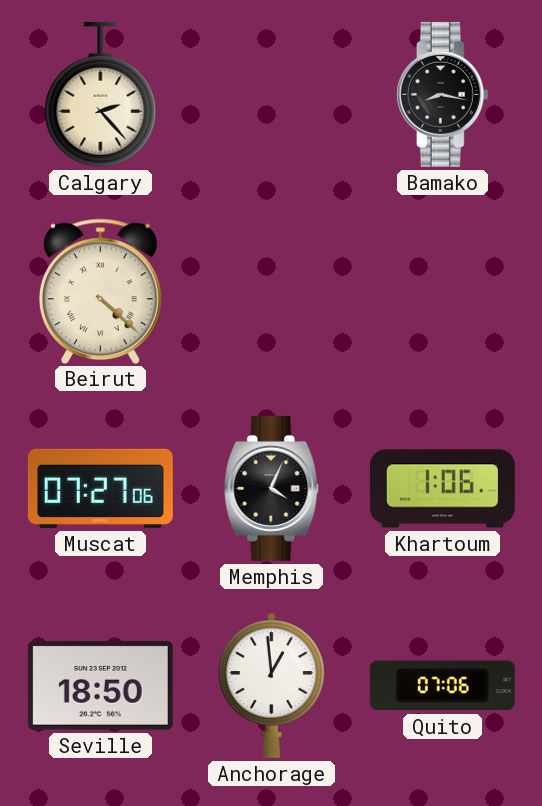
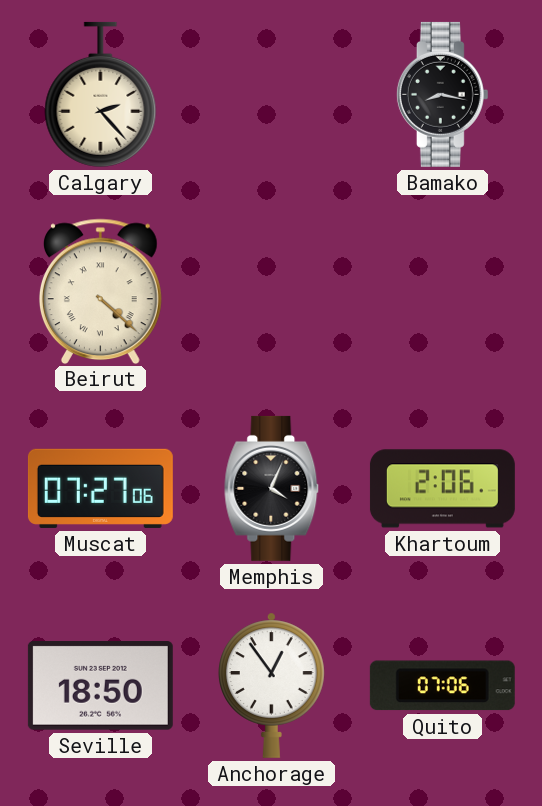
Khartoum: 1:06 -> 2:06
Anchorage: 12:59 -> 12:54
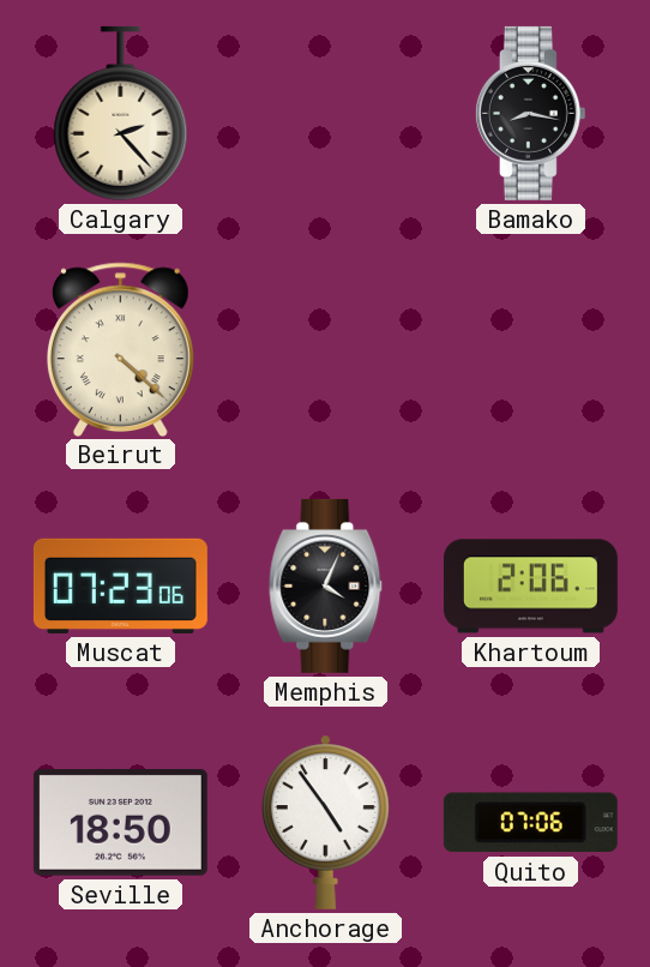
Muscat: 07:27 -> 07:23
Anchorage: 12:54 -> 4:54
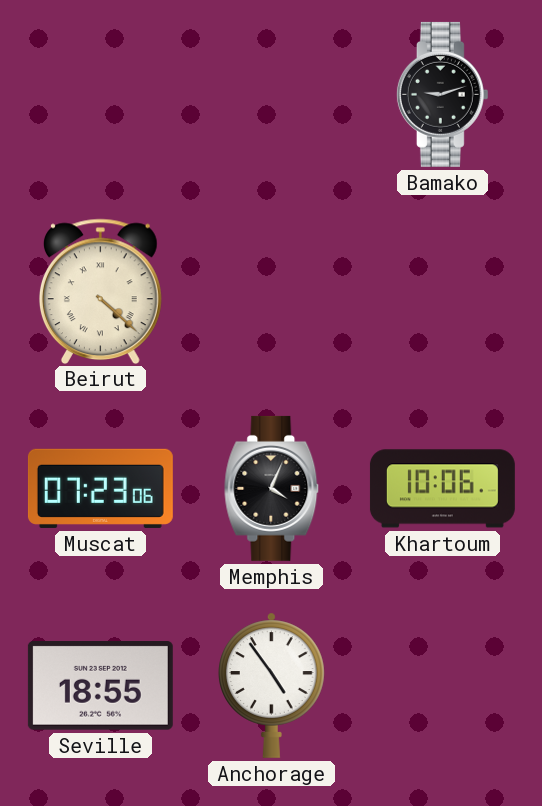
Calgary: 2:23 -> none
Bamako: 8:17 -> 9:12
Khartoum: 2:06 -> 10:06
Seville: 18:50 -> 18:55
Quito: 07:06 -> none
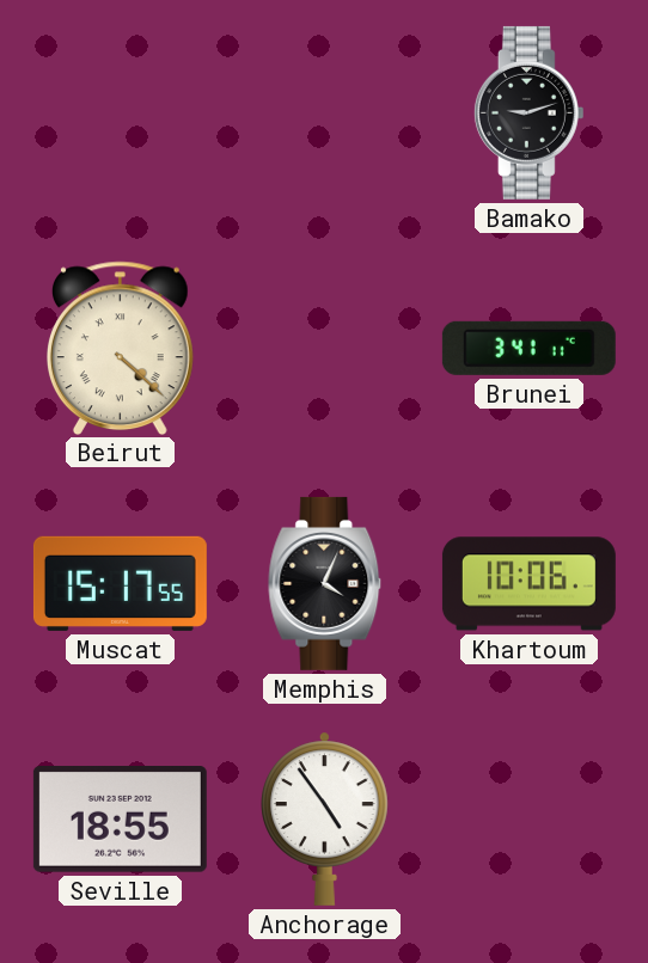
Brunei: none -> 3:41
Muscat: 07:23 -> 15:17
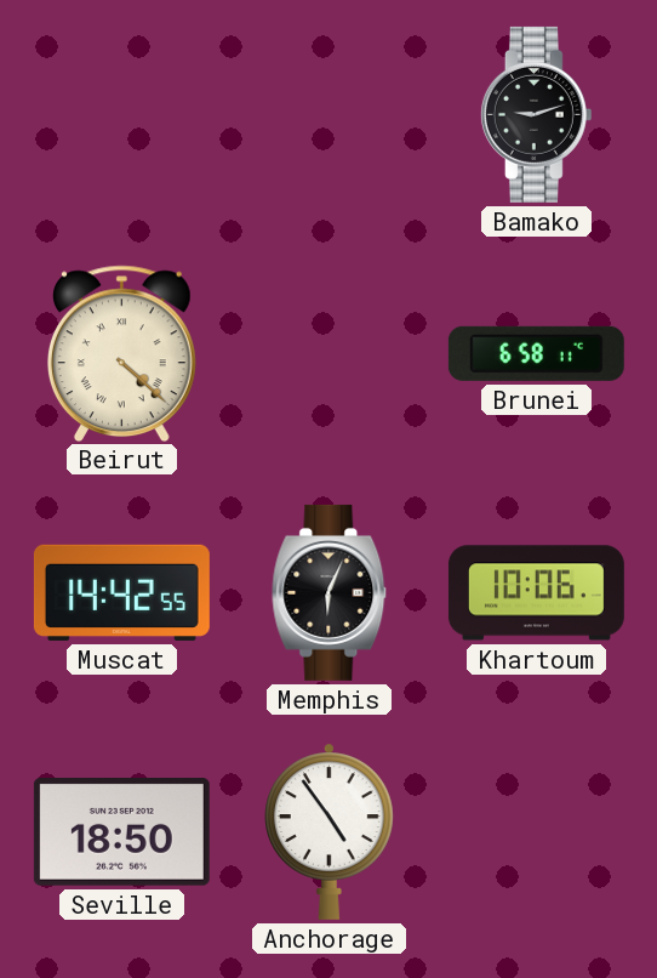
Brunei: 3:41 -> 6:58
Muscat: 15:17 -> 14:42
Memphis: 4:04 -> 6:04
Seville: 18:55 -> 18:50
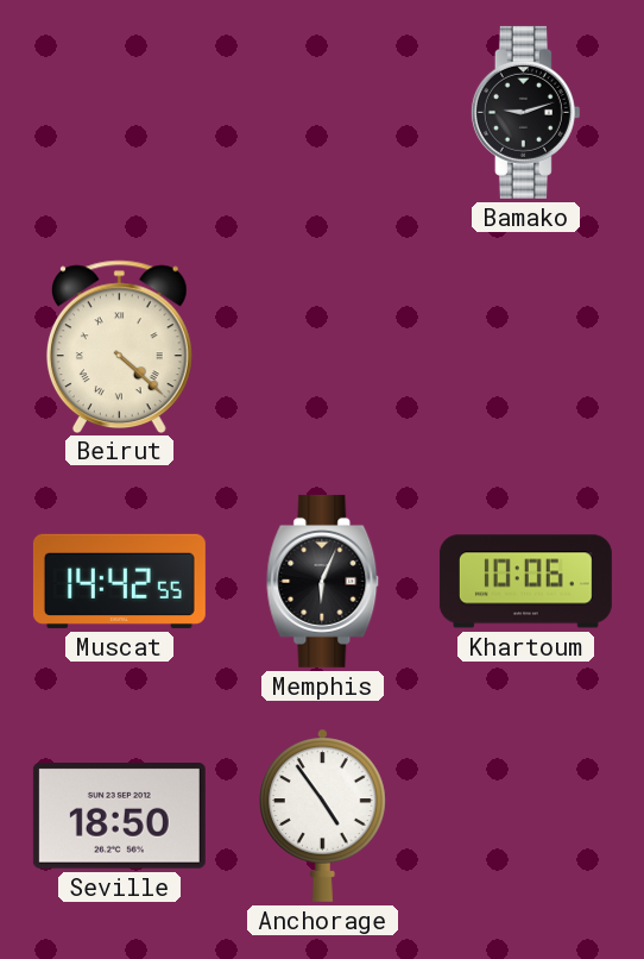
Brunei: 6:58 -> none
